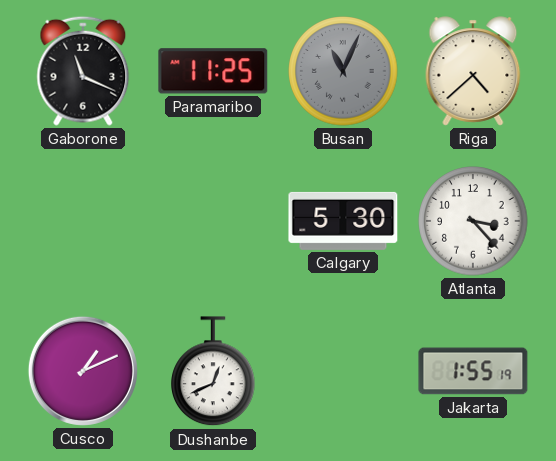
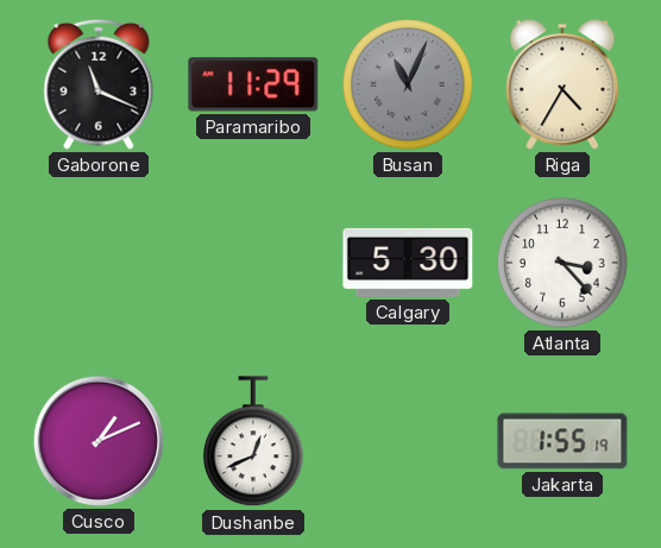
Paramaribo: 11:25 -> 11:29
Riga: 4:38 -> 4:35
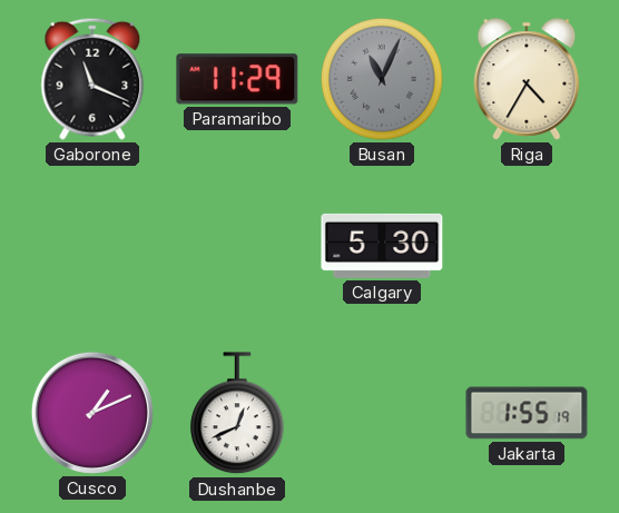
Atlanta: 3:23 -> none
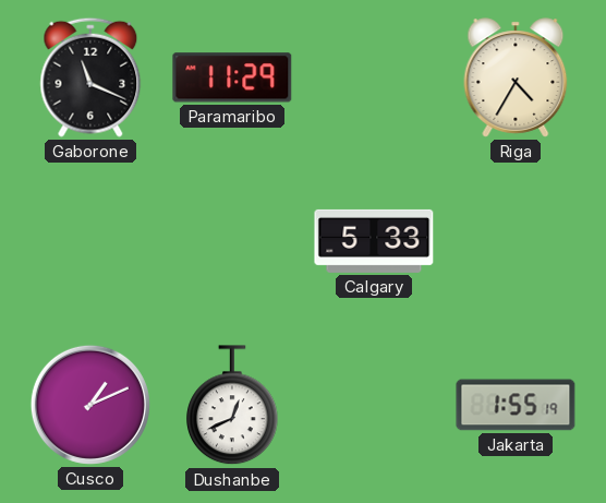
Busan: 11:04 -> none
Calgary: 5:30 -> 5:33
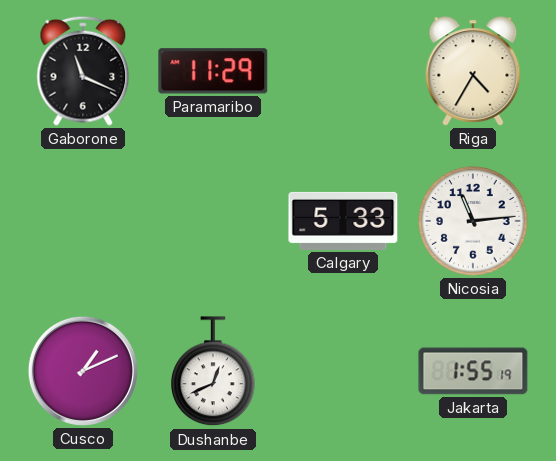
Nicosia: none -> 11:14
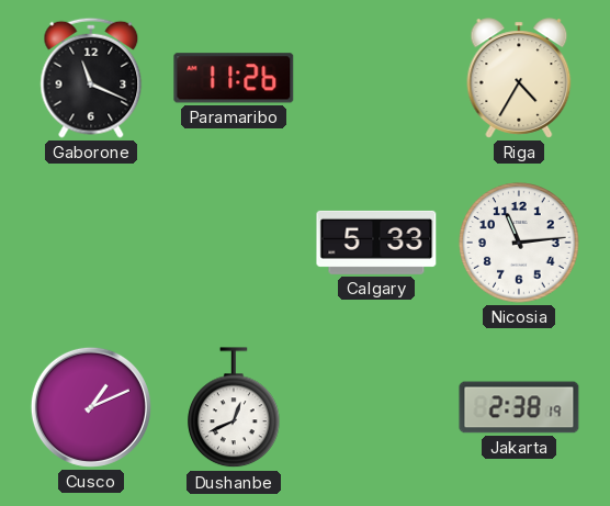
Paramaribo: 11:29 -> 11:26
Jakarta: 1:55 -> 2:38
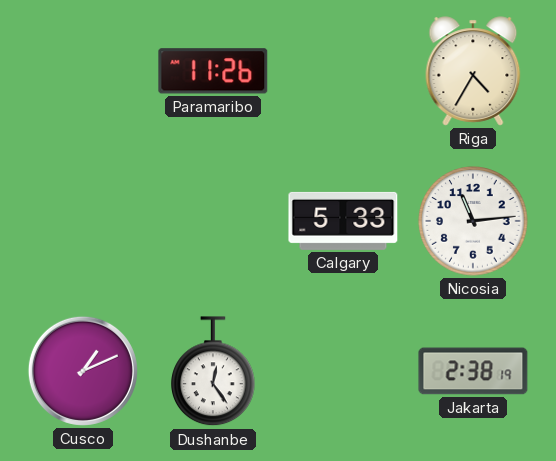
Gaborone: 11:19 -> none
Dushanbe: 12:41 -> 12:24
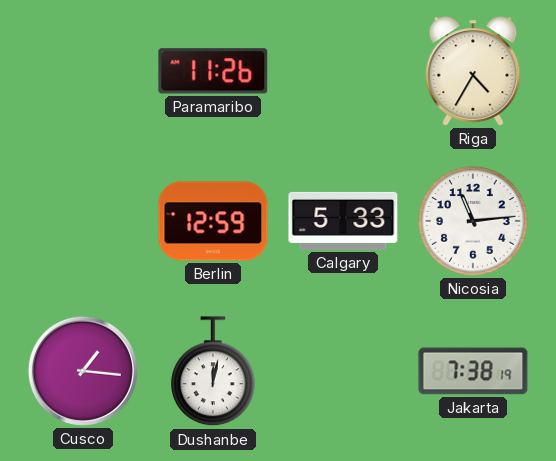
Berlin: none -> 12:59
Cusco: 1:11 -> 1:16
Dushanbe: 12:24 -> 12:02
Jakarta: 2:38 -> 7:38
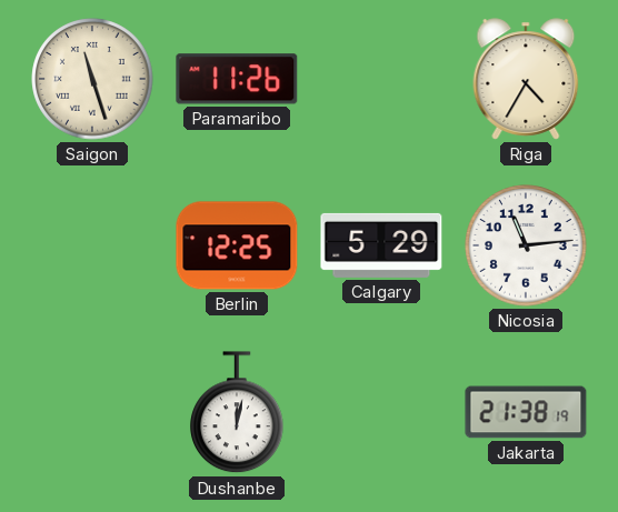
Saigon: none -> 11:27
Berlin: 12:59 -> 12:25
Calgary: 5:33 -> 5:29
Cusco: 1:16 -> none
Jakarta: 7:38 -> 21:38
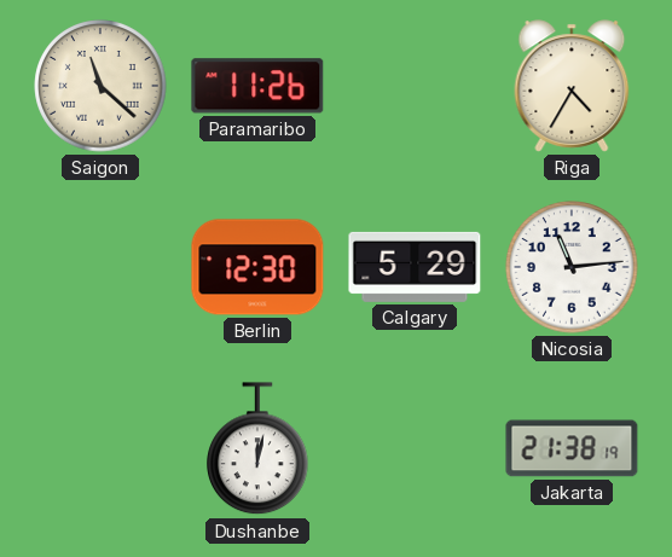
Saigon: 11:27 -> 11:22
Berlin: 12:25 -> 12:30
